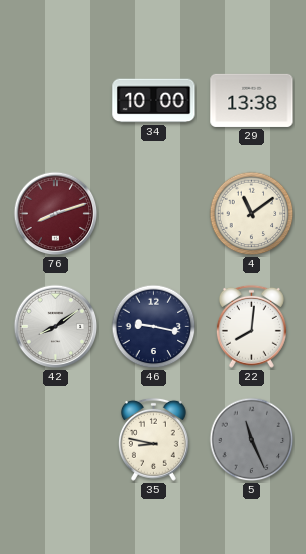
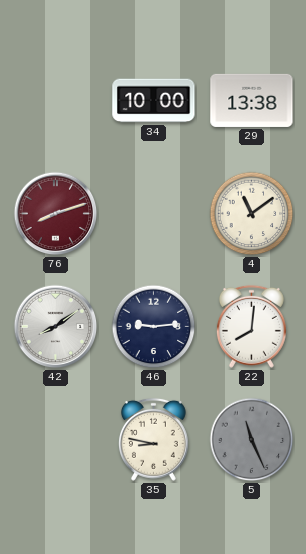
46: 9:17 -> 9:14
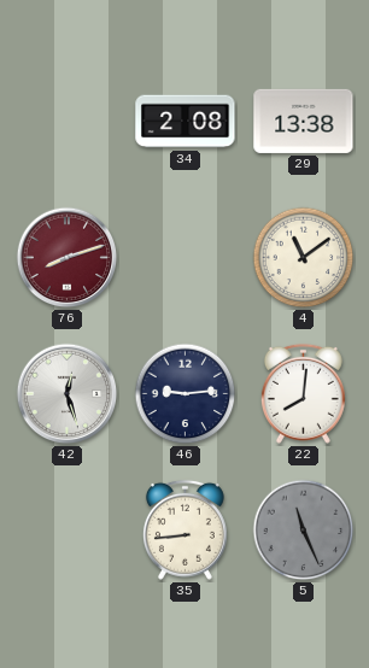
34: 10:00 -> 2:08
42: 8:09 -> 12:27
35: 8:47 -> 8:44
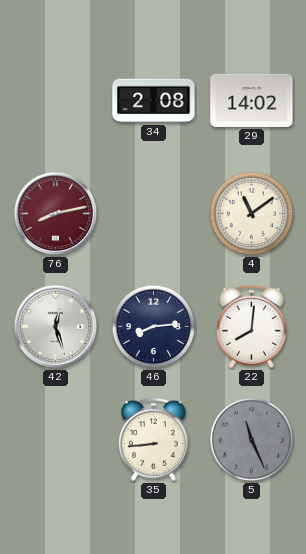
29: 13:38 -> 14:02
76: 8:12 -> 8:13
46: 9:14 -> 8:14
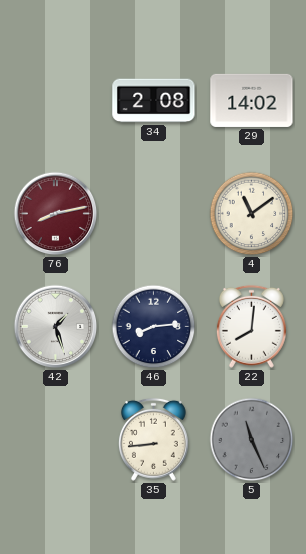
42: 12:27 -> 1:27
